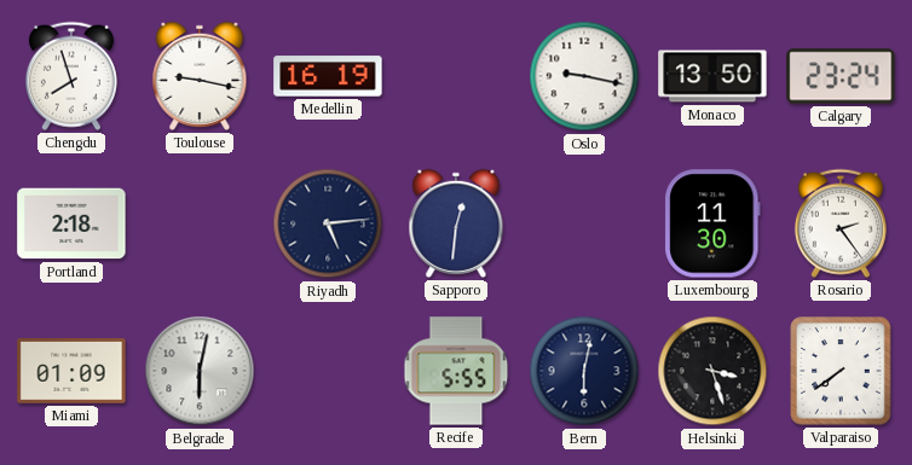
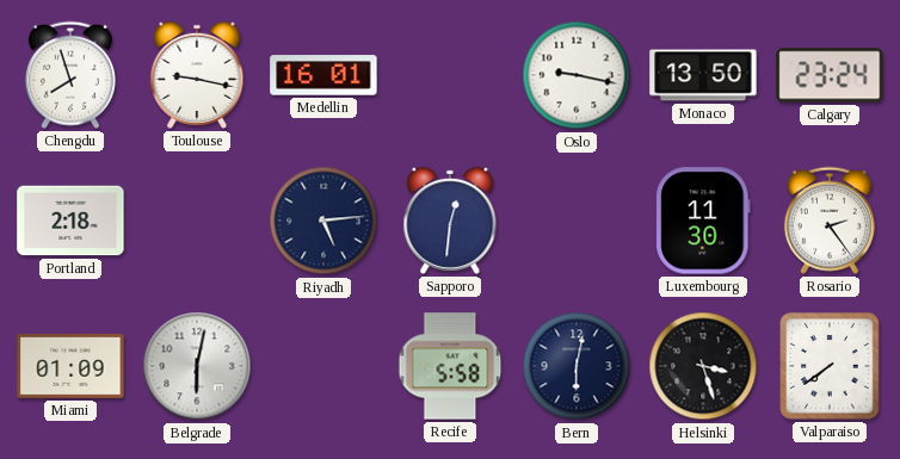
Medellin: 16:19 -> 16:01
Recife: 5:55 -> 5:58
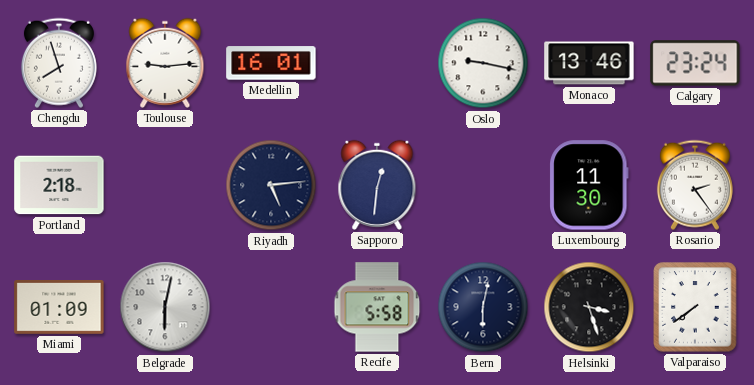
Toulouse: 9:17 -> 9:14
Monaco: 13:50 -> 13:46
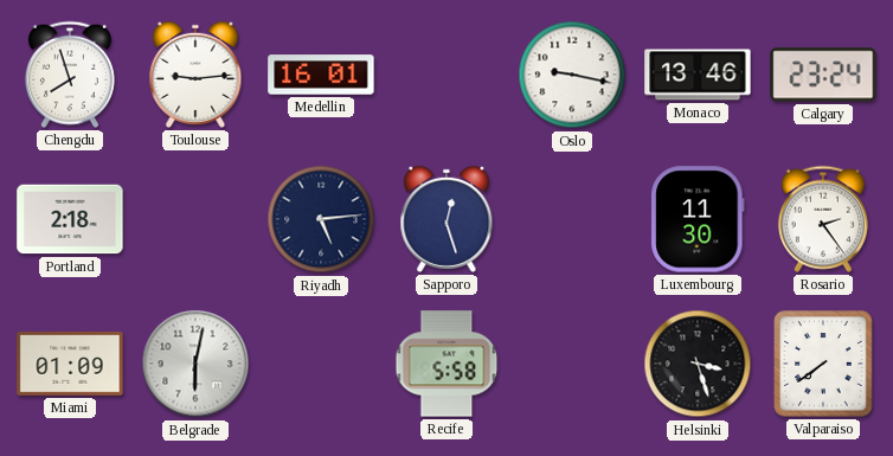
Sapporo: 12:31 -> 12:27
Bern: 6:02 -> none
